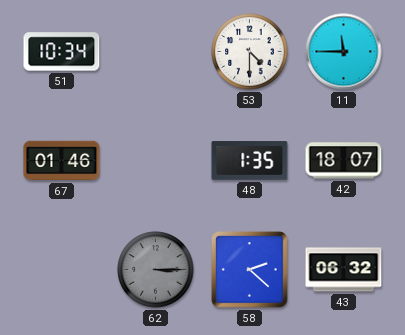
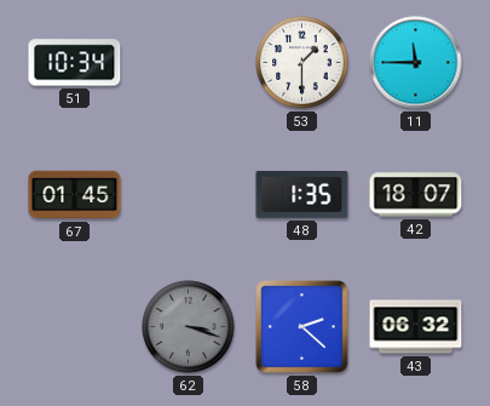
53: 4:30 -> 1:30
67: 01:46 -> 01:45
62: 3:15 -> 3:18
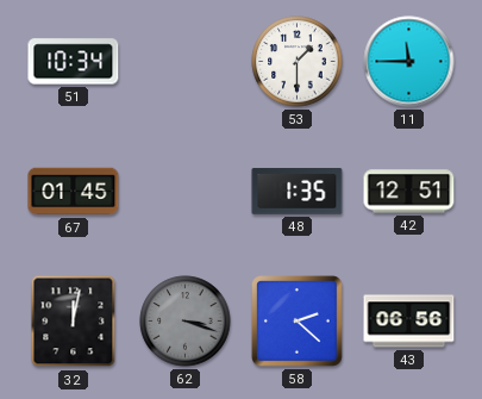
42: 18:07 -> 12:51
32: none -> 12:02
43: 06:32 -> 06:56
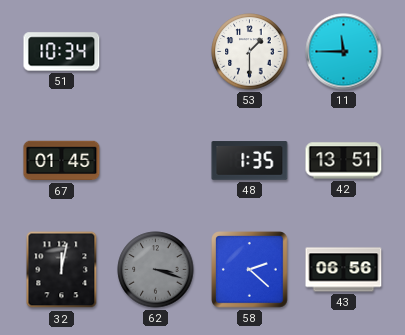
42: 12:51 -> 13:51
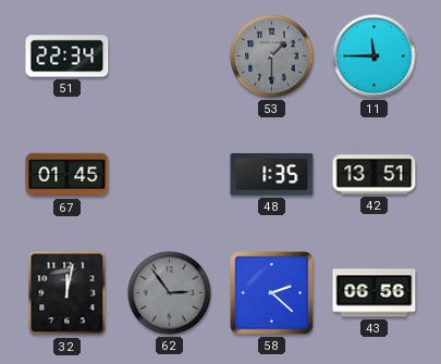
51: 10:34 -> 22:34
53 dial: white -> grey
62: 3:18 -> 2:54
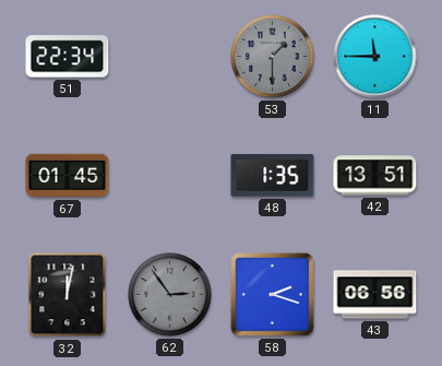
58: 2:22 -> 2:18
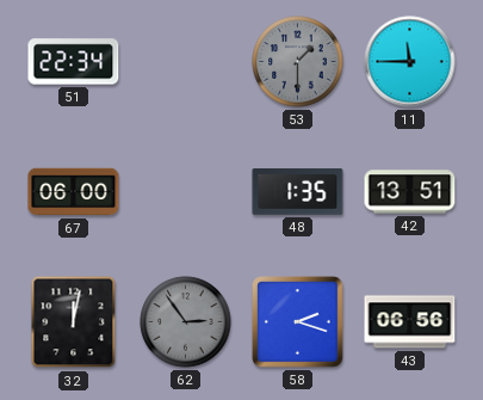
67: 01:45 -> 06:00
